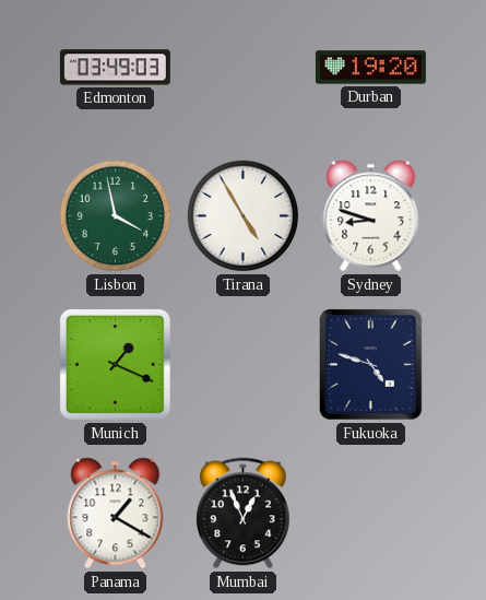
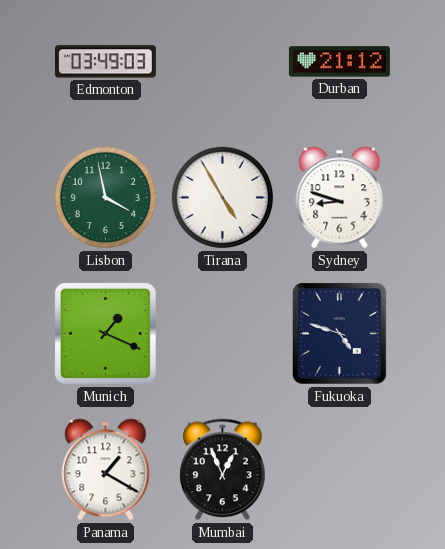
Durban: 19:20 -> 21:12
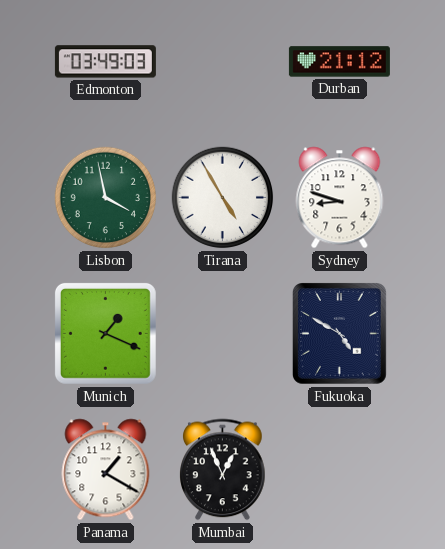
Fukuoka: 4:48 -> 4:50
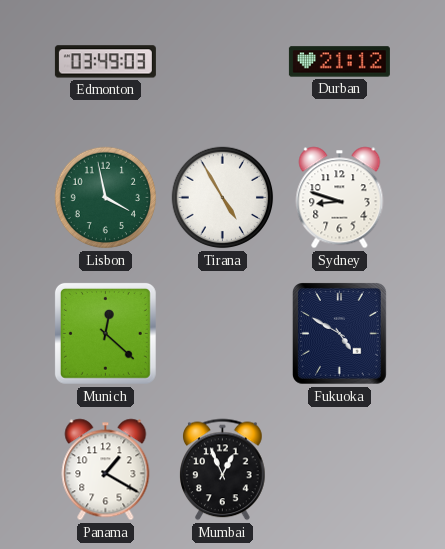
Munich: 1:19 -> 12:22
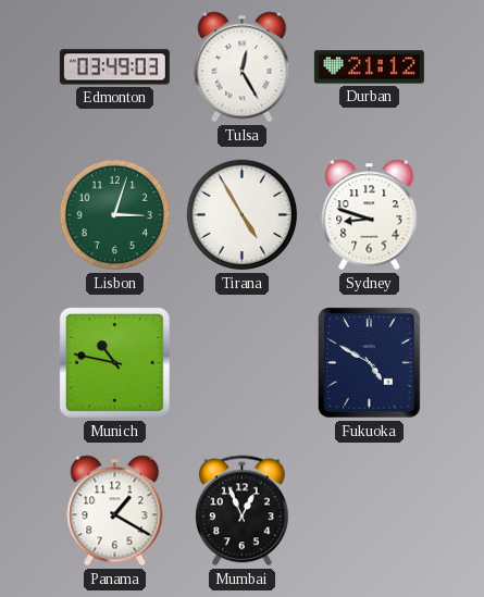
Tulsa: none -> 12:25
Lisbon: 3:58 -> 3:03
Munich: 12:22 -> 10:47
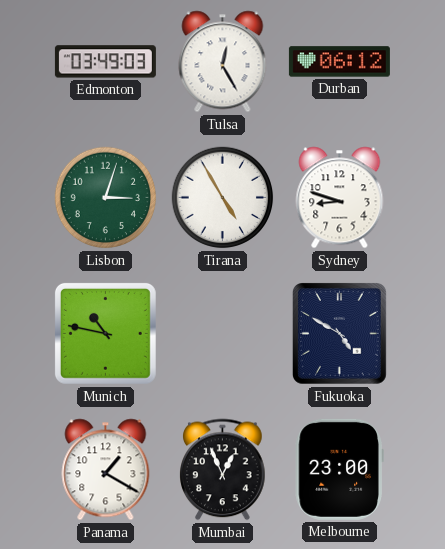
Durban: 21:12 -> 06:12
Melbourne: none -> 23:00
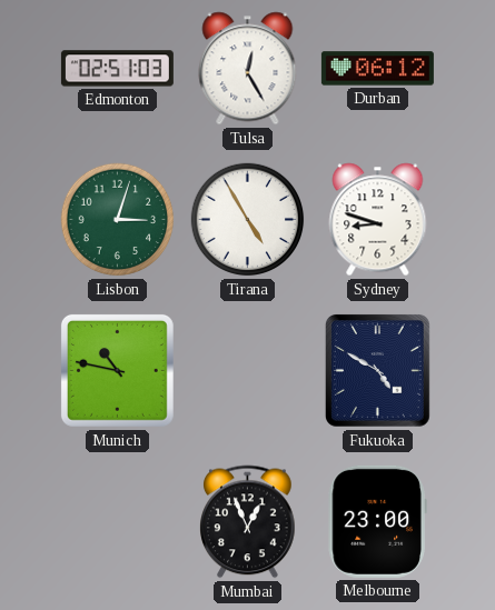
Edmonton: 03:49 -> 02:51
Panama: 1:20 -> none
